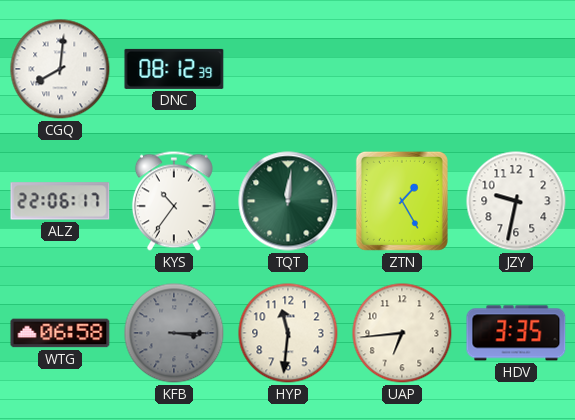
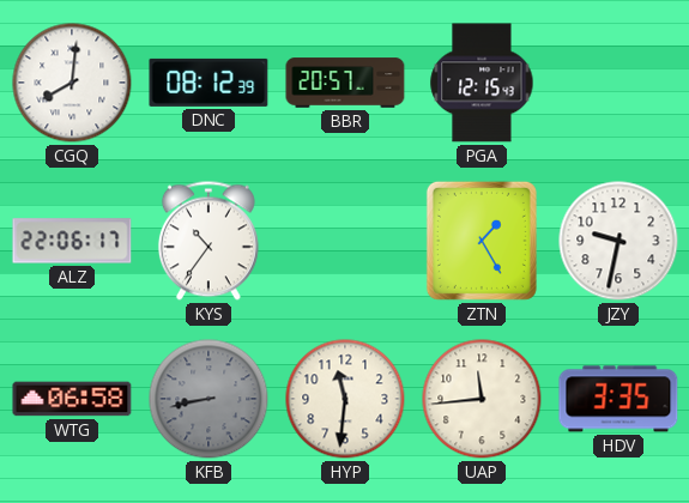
BBR: none -> 20:57
PGA: none -> 12:15
TQT: 12:01 -> none
KFB: 3:15 -> 8:43
UAP: 6:44 -> 11:44
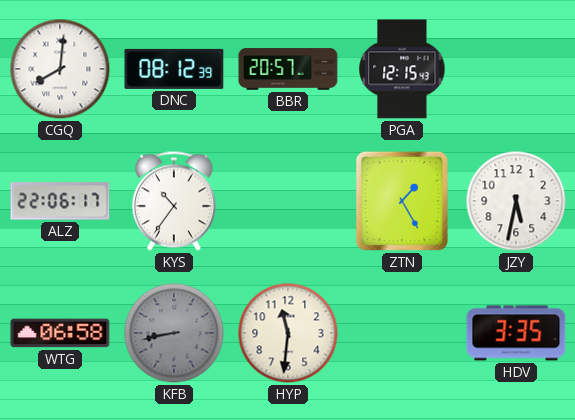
JZY: 9:32 -> 5:32
UAP: 11:44 -> none
